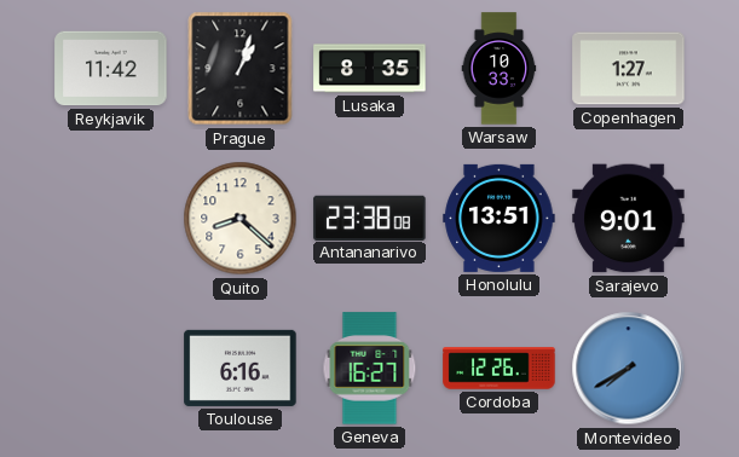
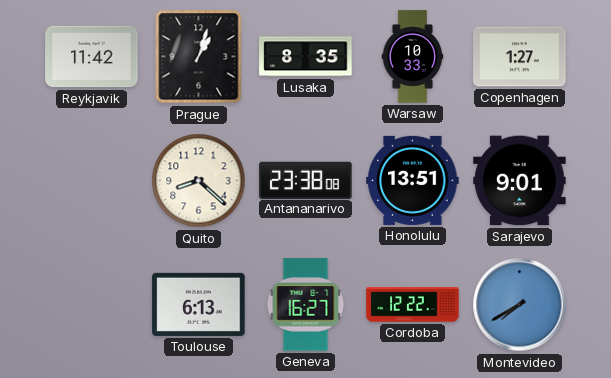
Toulouse: 6:16 -> 6:13
Cordoba: 12:26 -> 12:22
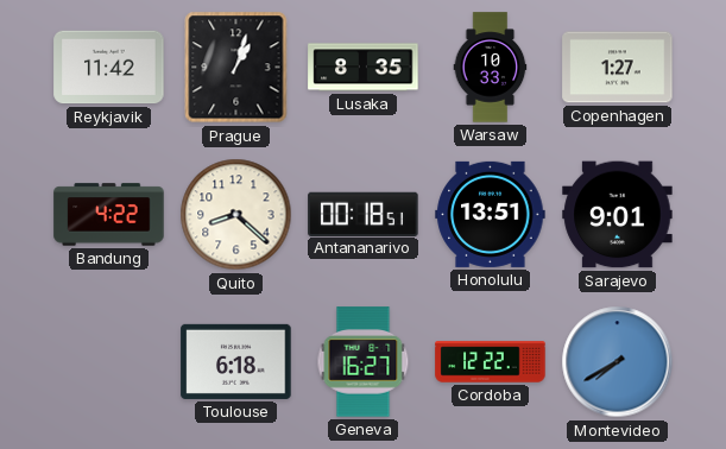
Bandung: none -> 4:22
Antananarivo: 23:38 -> 00:18
Toulouse: 6:13 -> 6:18
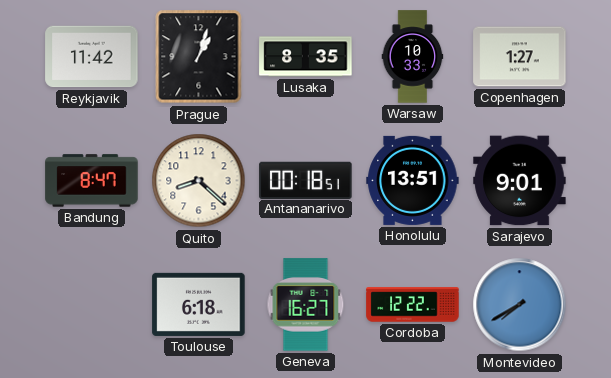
Bandung: 4:22 -> 8:47
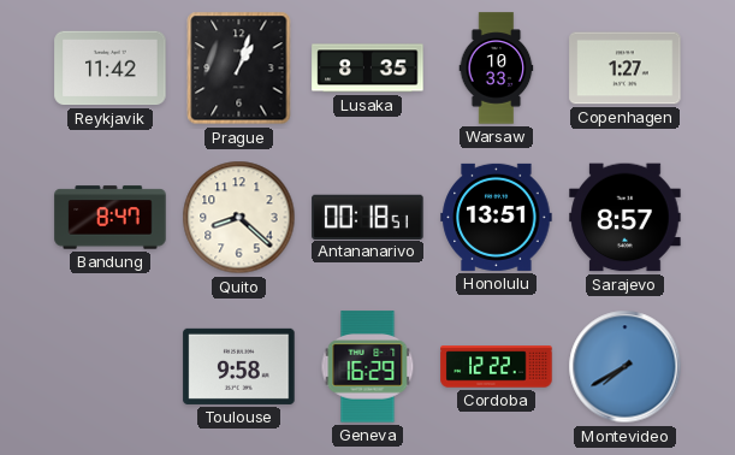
Sarajevo: 9:01 -> 8:57
Toulouse: 6:18 -> 9:58
Geneva: 16:27 -> 16:29
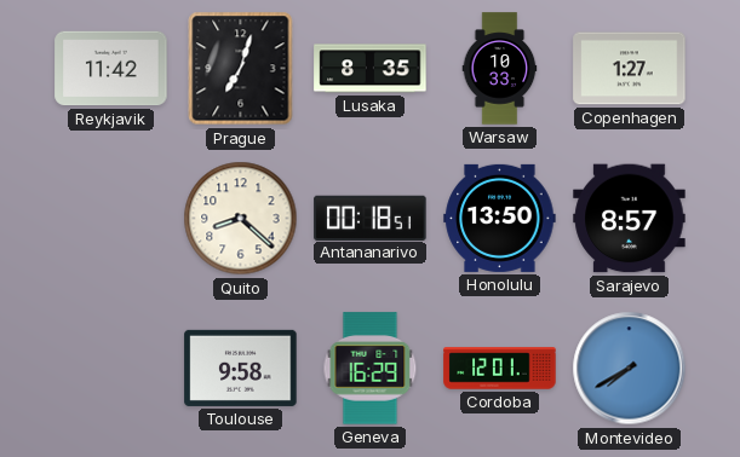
Prague: 1:03 -> 7:03
Bandung: 8:47 -> none
Honolulu: 13:51 -> 13:50
Cordoba: 12:22 -> 12:01
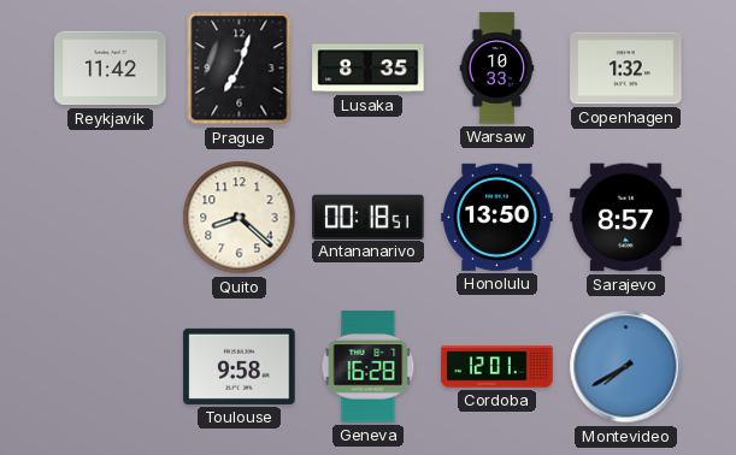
Copenhagen: 1:27 -> 1:32
Geneva: 16:29 -> 16:28
